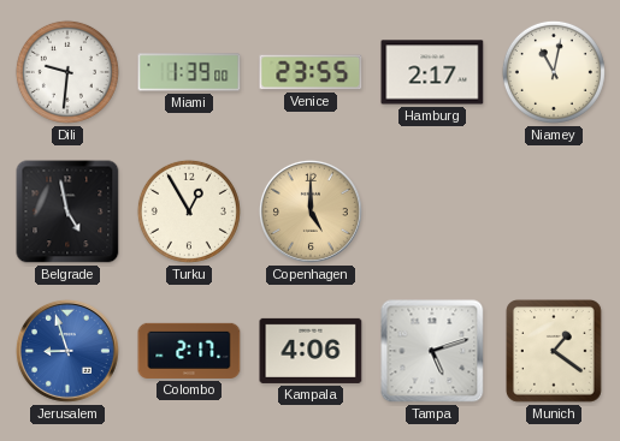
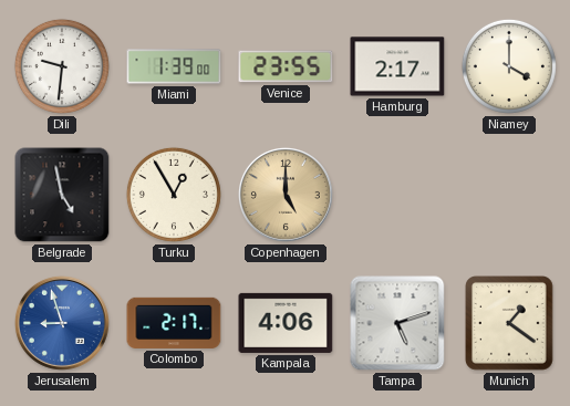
Niamey: 11:02 -> 4:00
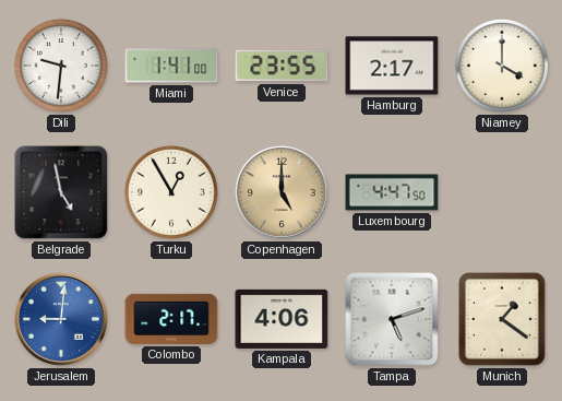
Miami: 1:39 -> 1:41
Luxembourg: none -> 4:47
Jerusalem: 8:57 -> 9:01
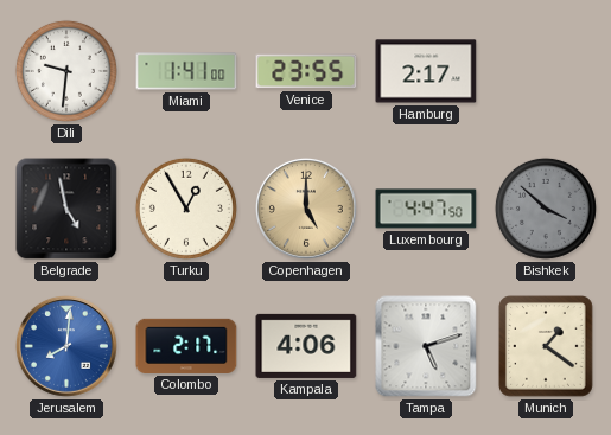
Niamey: 4:00 -> none
Bishkek: none -> 3:52
Jerusalem: 9:01 -> 8:01
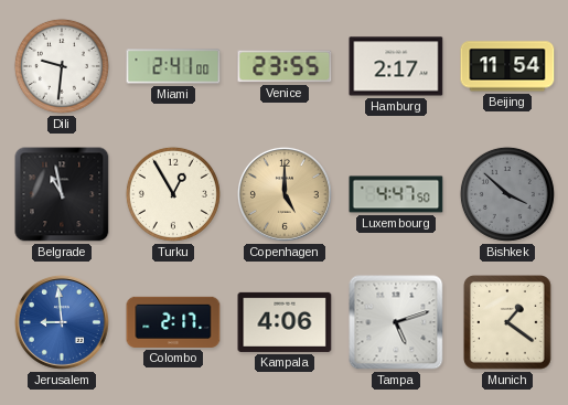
Miami: 1:41 -> 2:41
Beijing: none -> 11:54
Belgrade: 4:58 -> 10:58
Jerusalem: 8:01 -> 8:59
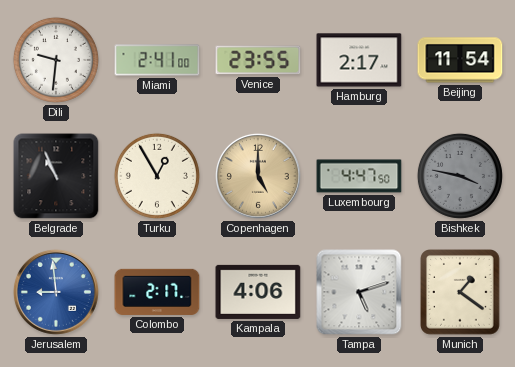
Belgrade: 10:58 -> 10:56
Bishkek: 3:52 -> 3:47
